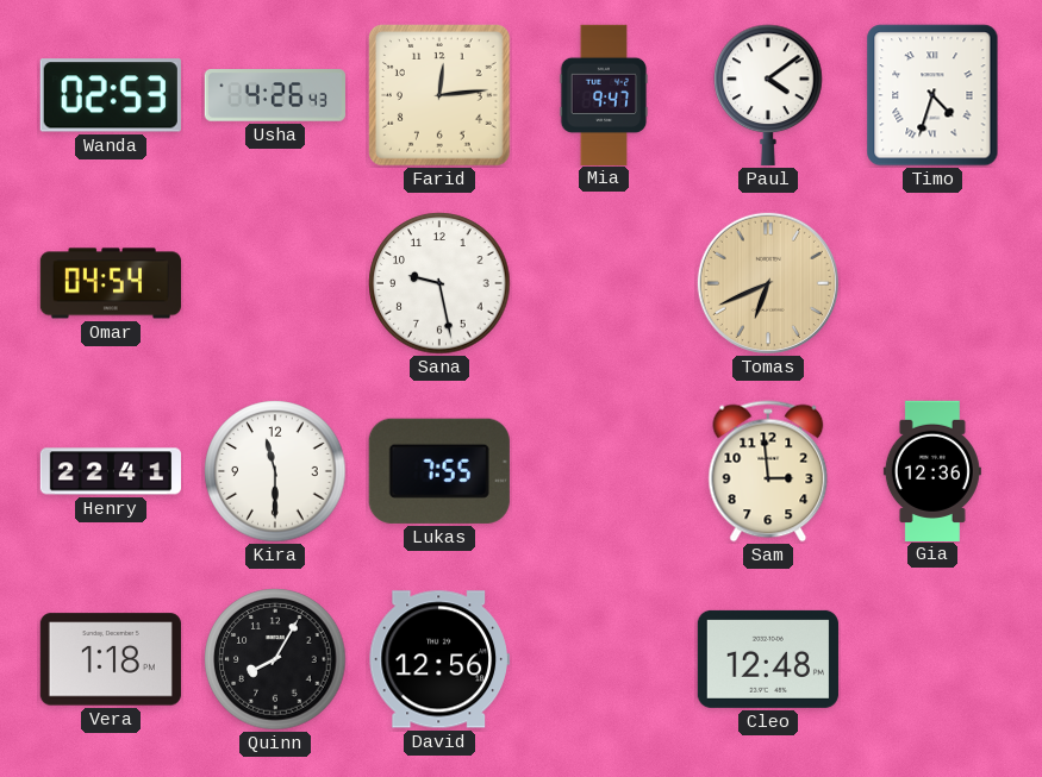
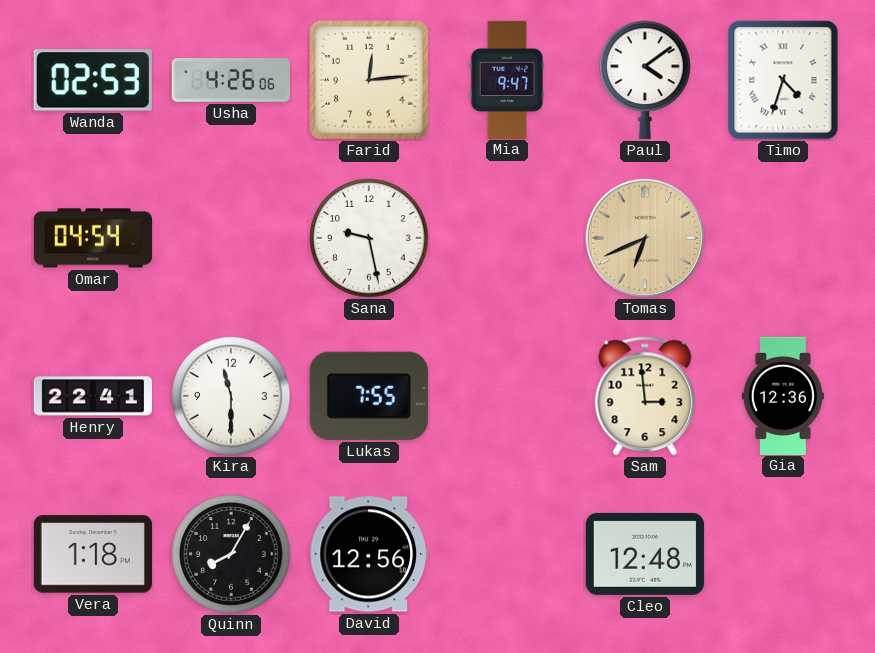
Usha: 4:26:43 -> 4:26:06
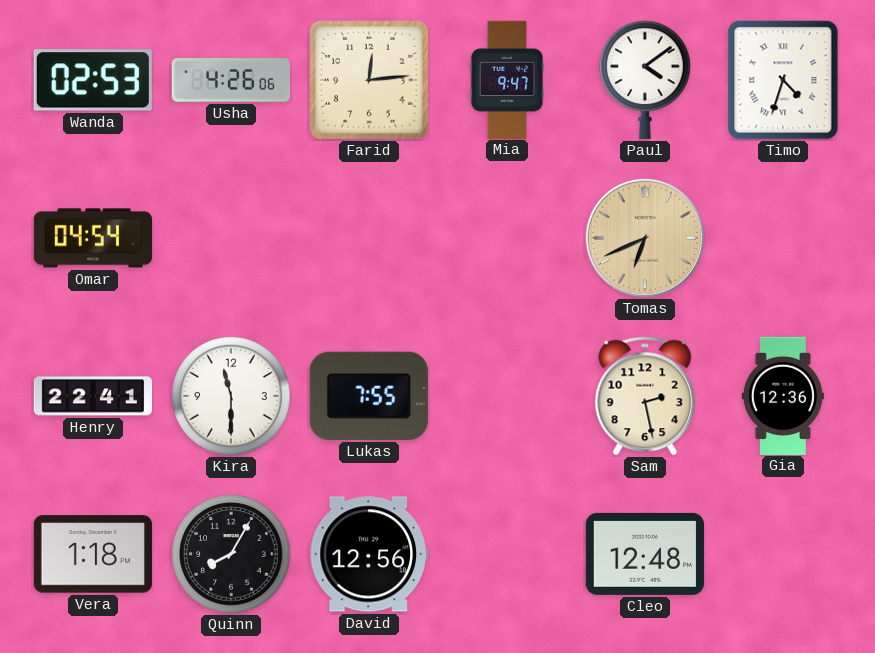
Sana: 9:28 -> none
Sam: 2:59 -> 2:28
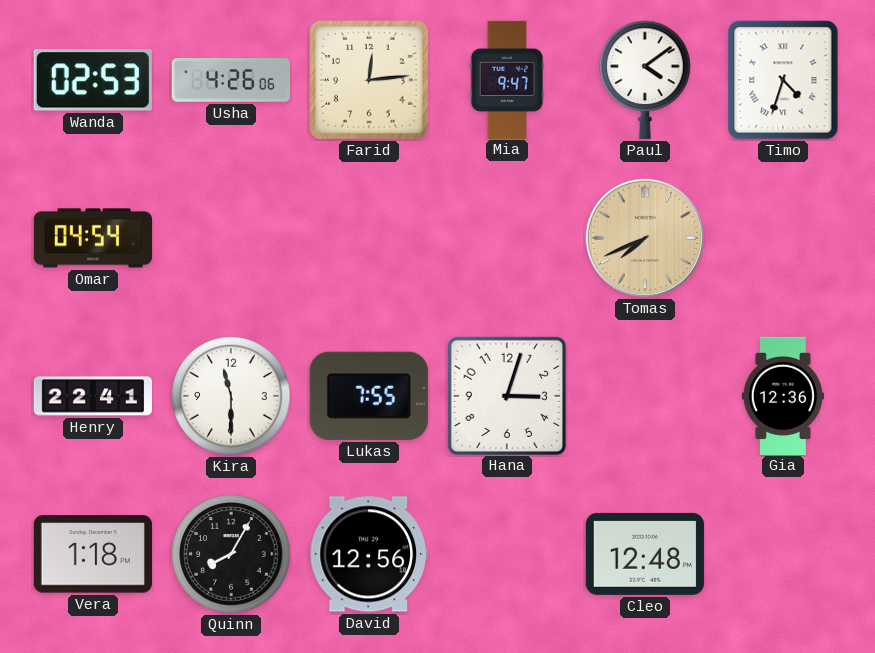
Tomas: 6:41 -> 7:41
Hana: none -> 3:03
Sam: 2:28 -> none
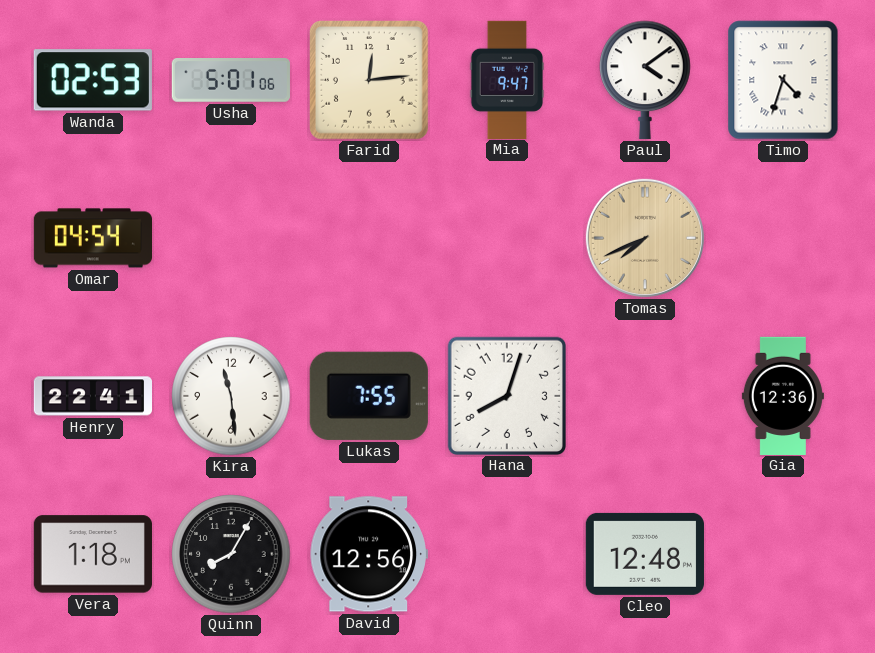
Usha: 4:26 -> 5:01
Kira: 11:30 -> 11:29
Hana: 3:03 -> 8:03
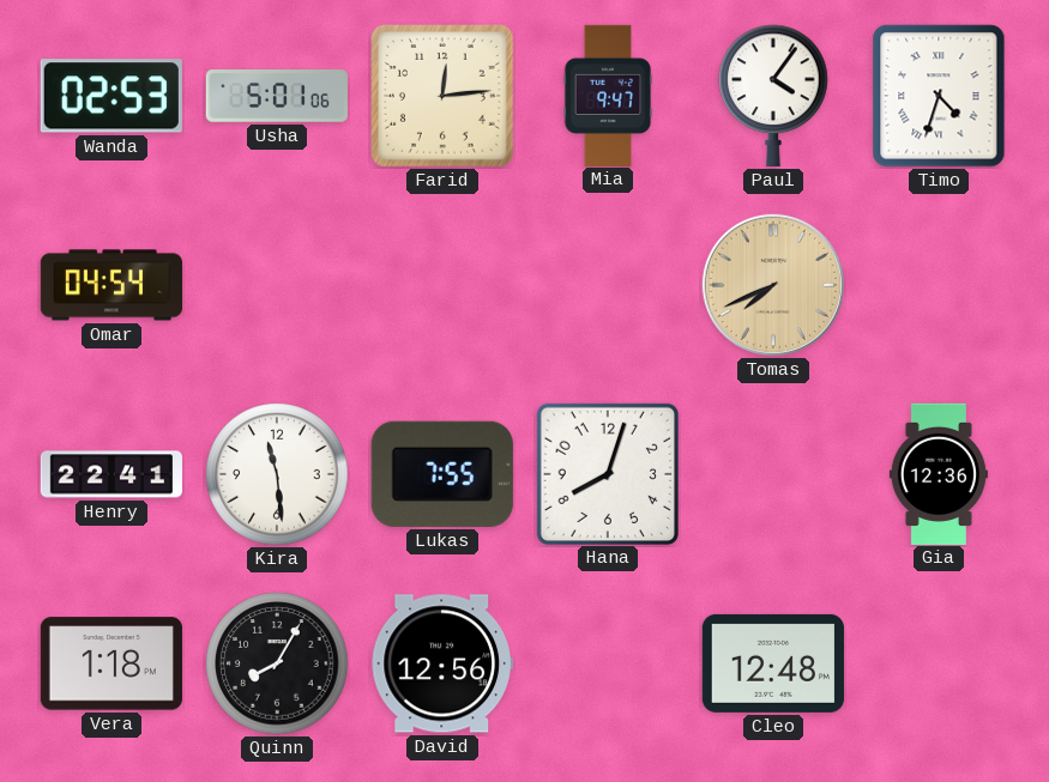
Paul: 4:09 -> 4:06
